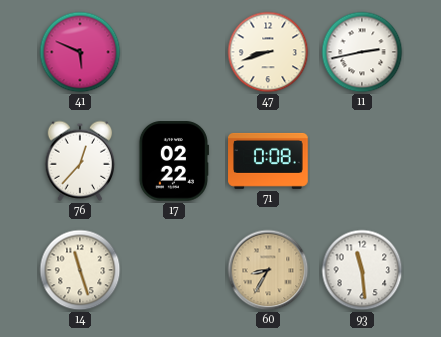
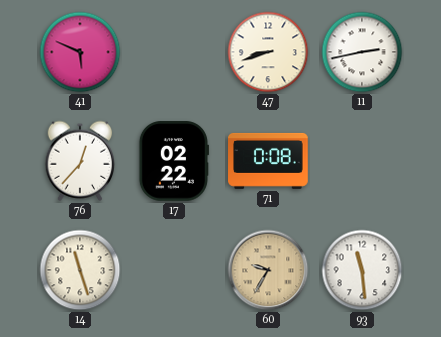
60: 8:35 -> 9:35
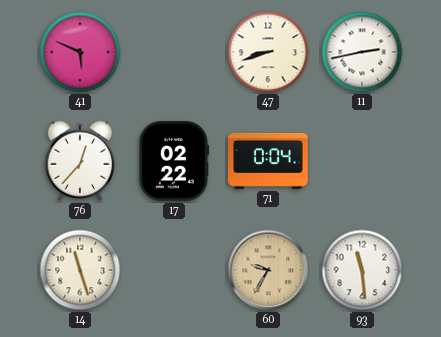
71: 0:08 -> 0:04
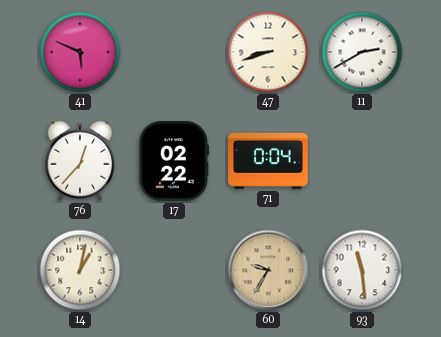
11: 2:43 -> 2:40
14: 11:27 -> 1:02
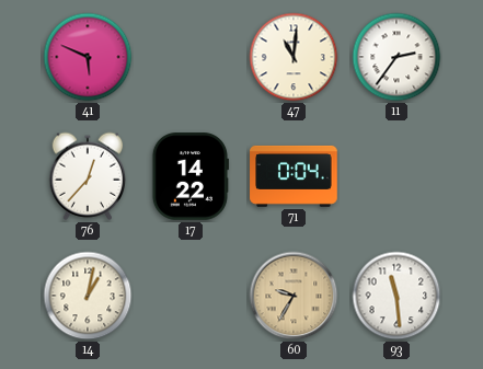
47: 8:42 -> 11:01
11: 2:40 -> 2:36
17: 02:22 -> 14:22
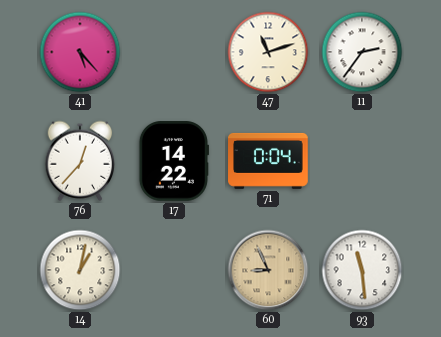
41: 5:49 -> 5:23
47: 11:01 -> 11:12
60: 9:35 -> 8:56
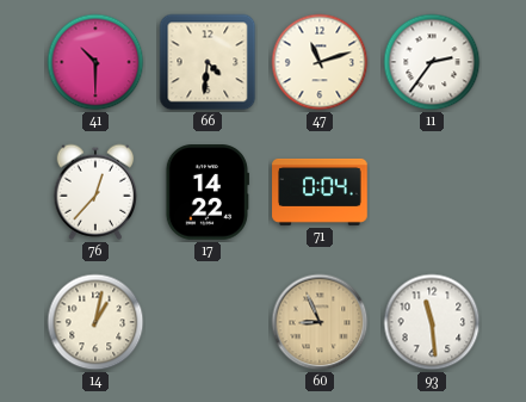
41: 5:23 -> 10:30
66: none -> 4:31
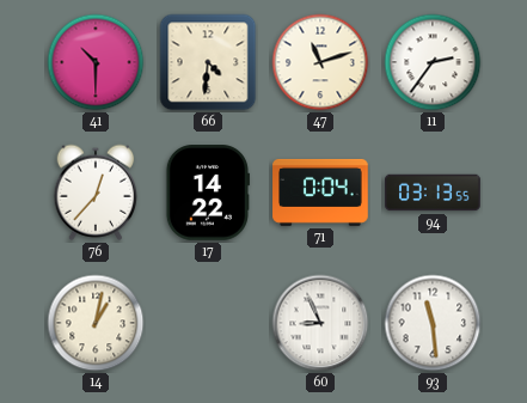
94: none -> 03:13
60 dial: champagne -> white
